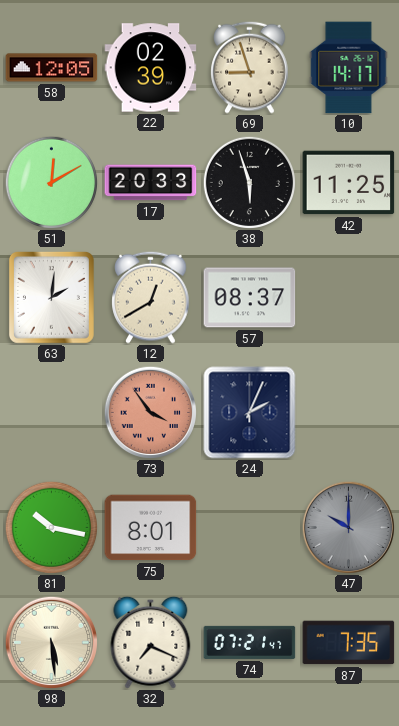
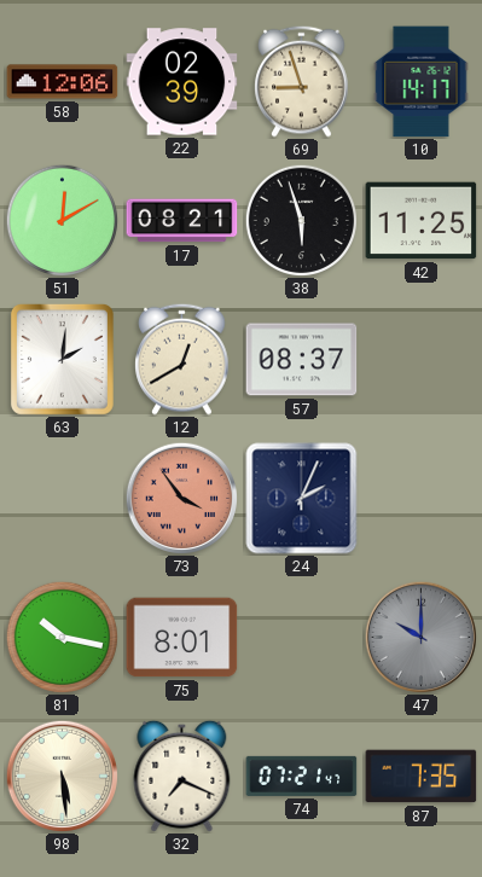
58: 12:05 -> 12:06
17: 20:33 -> 08:21
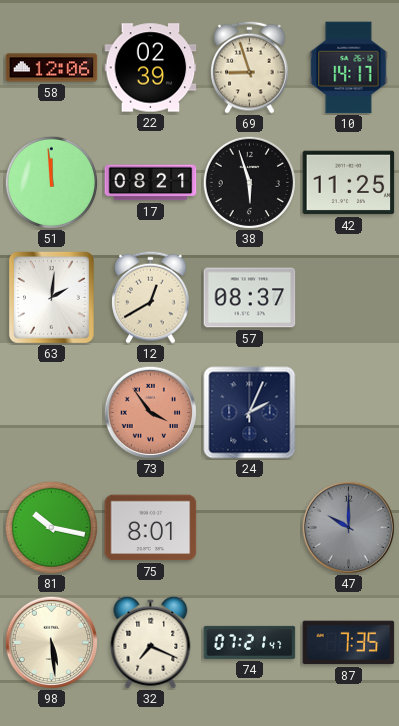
51: 12:10 -> 11:59
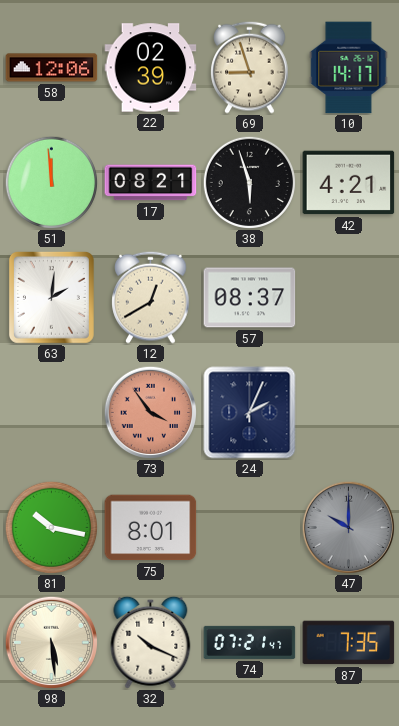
42: 11:25 -> 4:21
32: 7:19 -> 10:19
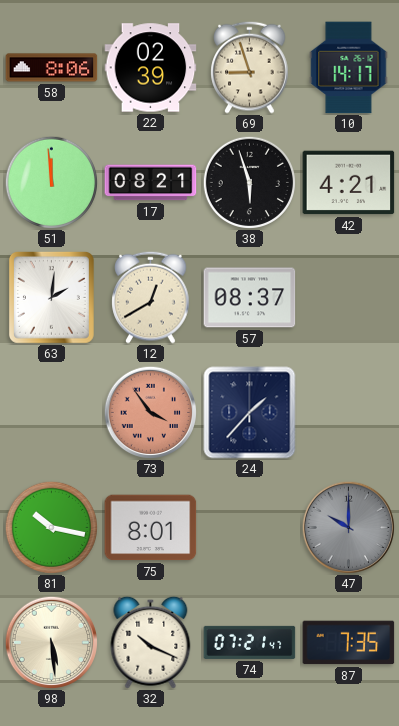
58: 12:06 -> 8:06
24: 2:04 -> 1:37
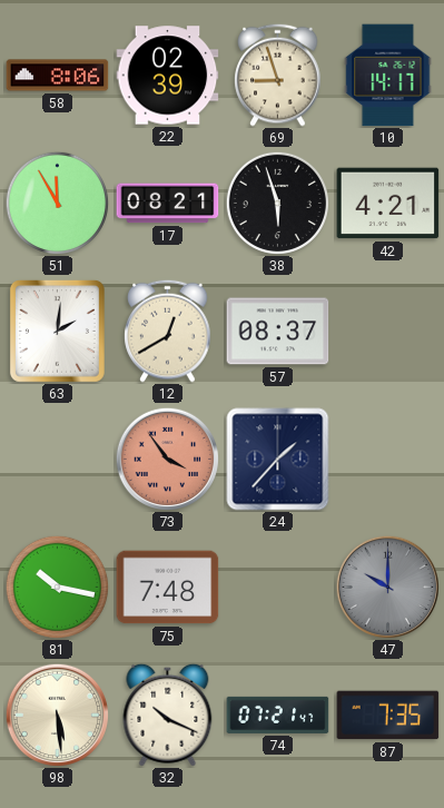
51: 11:59 -> 11:55
75: 8:01 -> 7:48
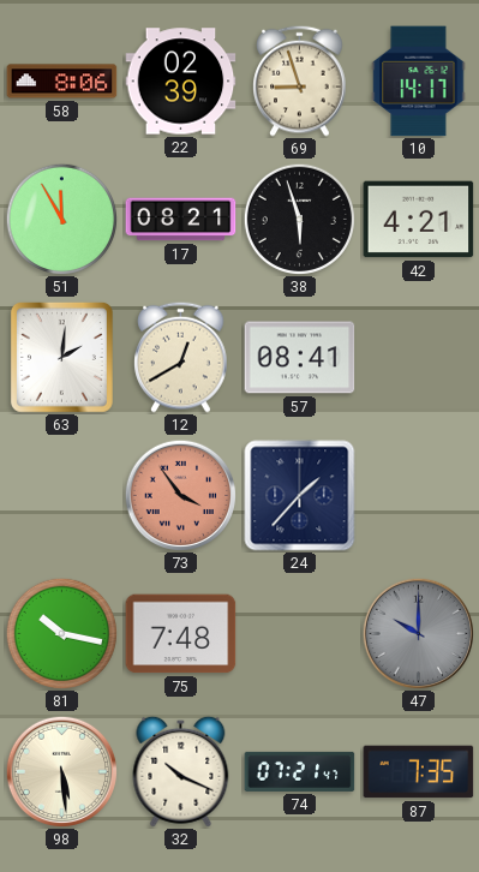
57: 08:37 -> 08:41
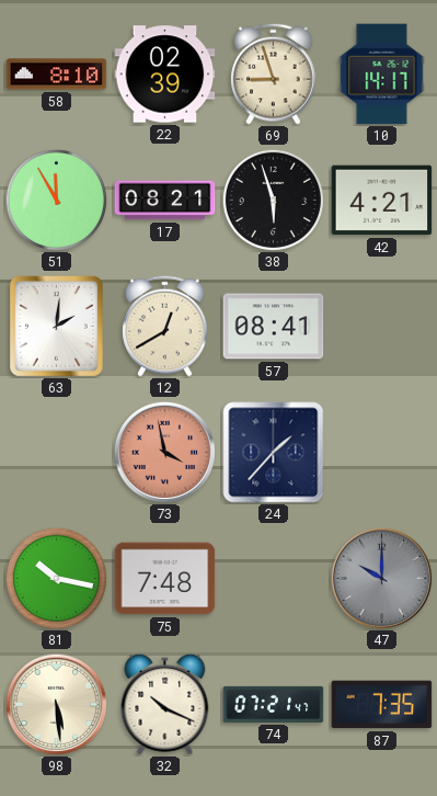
58: 8:06 -> 8:10
73: 3:54 -> 3:58
